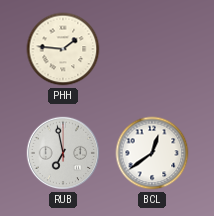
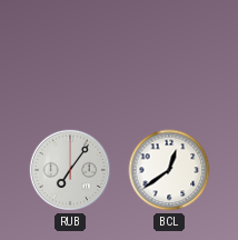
PHH: 1:46 -> none
RUB: 6:58 -> 7:06
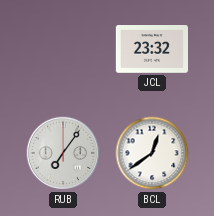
JCL: none -> 23:32
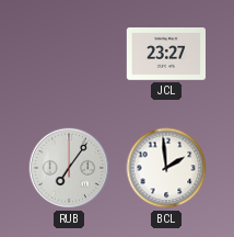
JCL: 23:32 -> 23:27
BCL: 12:39 -> 1:59
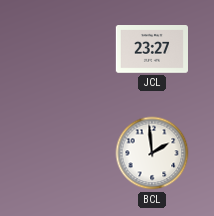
RUB: 7:06 -> none
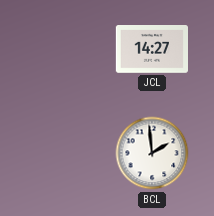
JCL: 23:27 -> 14:27
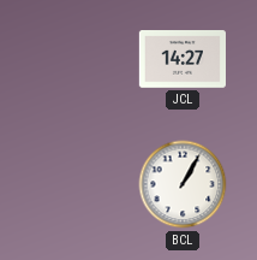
BCL: 1:59 -> 1:05
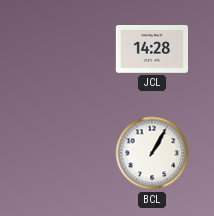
JCL: 14:27 -> 14:28
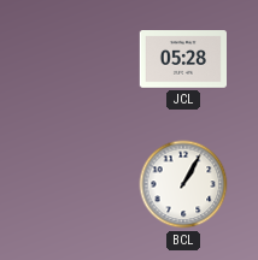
JCL: 14:28 -> 05:28
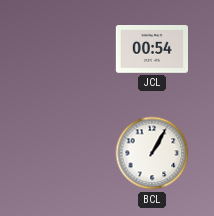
JCL: 05:28 -> 00:54
